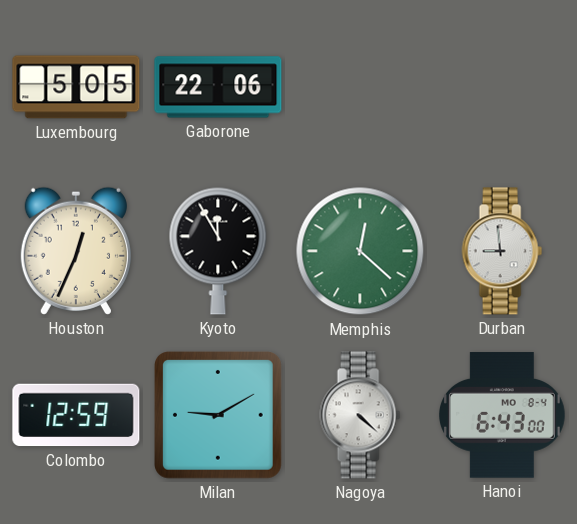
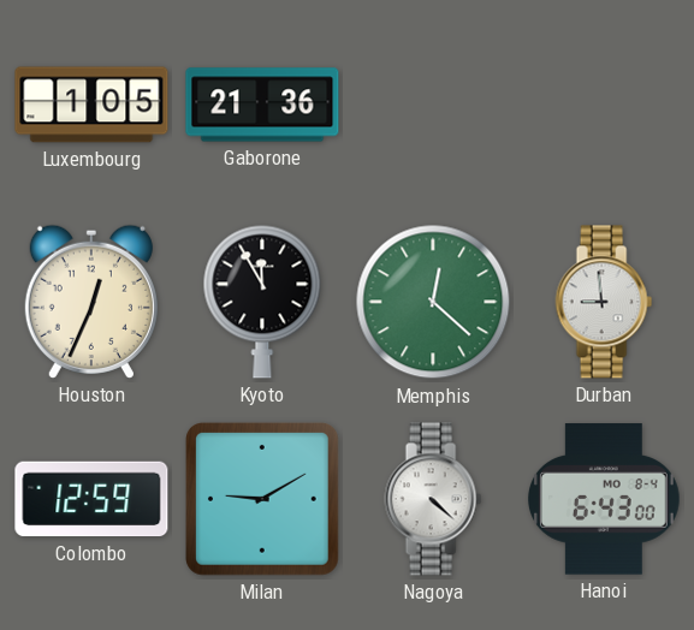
Luxembourg: 5:05 -> 1:05
Gaborone: 22:06 -> 21:36
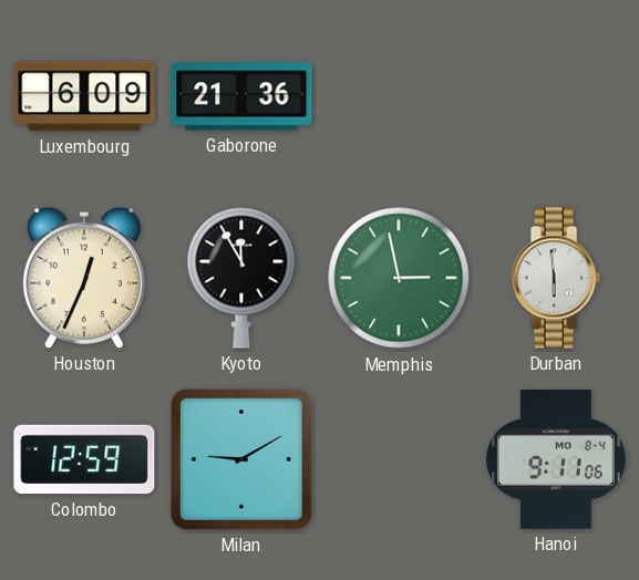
Luxembourg: 1:05 -> 6:09
Memphis: 12:22 -> 2:58
Durban: 8:59 -> 5:59
Nagoya: 4:22 -> none
Hanoi: 6:43 -> 9:11
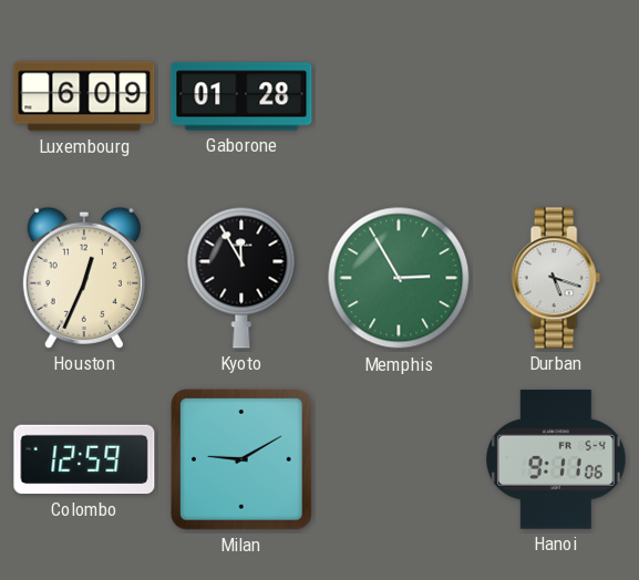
Gaborone: 21:36 -> 01:28
Memphis: 2:58 -> 2:55
Durban: 5:59 -> 5:18
Hanoi date: MO 8-4 -> FR 5-4
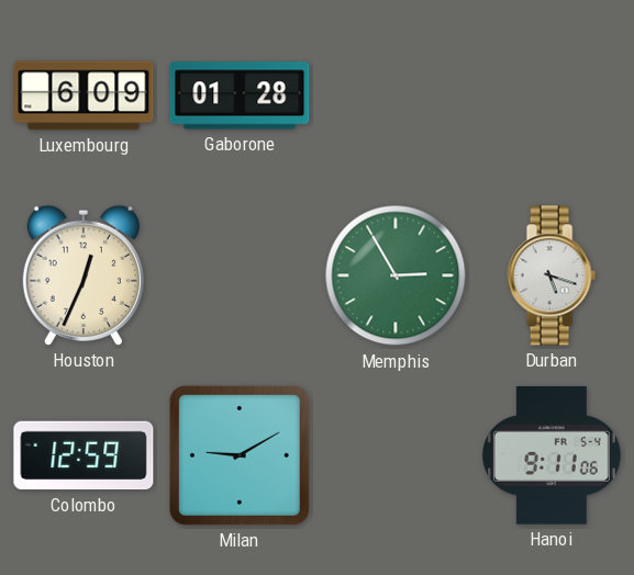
Kyoto: 11:55 -> none
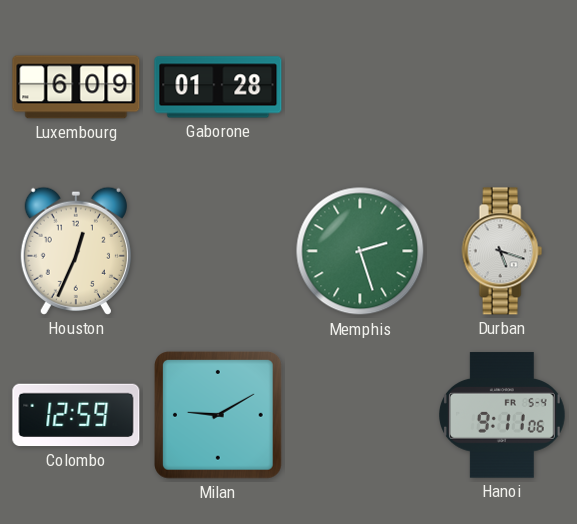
Memphis: 2:55 -> 2:27
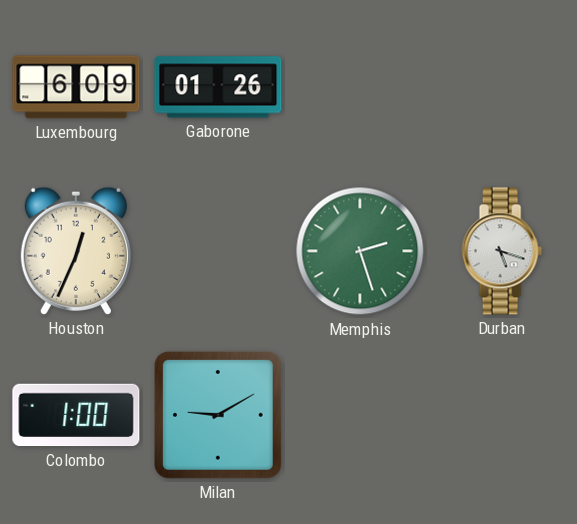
Gaborone: 01:28 -> 01:26
Colombo: 12:59 -> 1:00
Hanoi: 9:11 -> none
